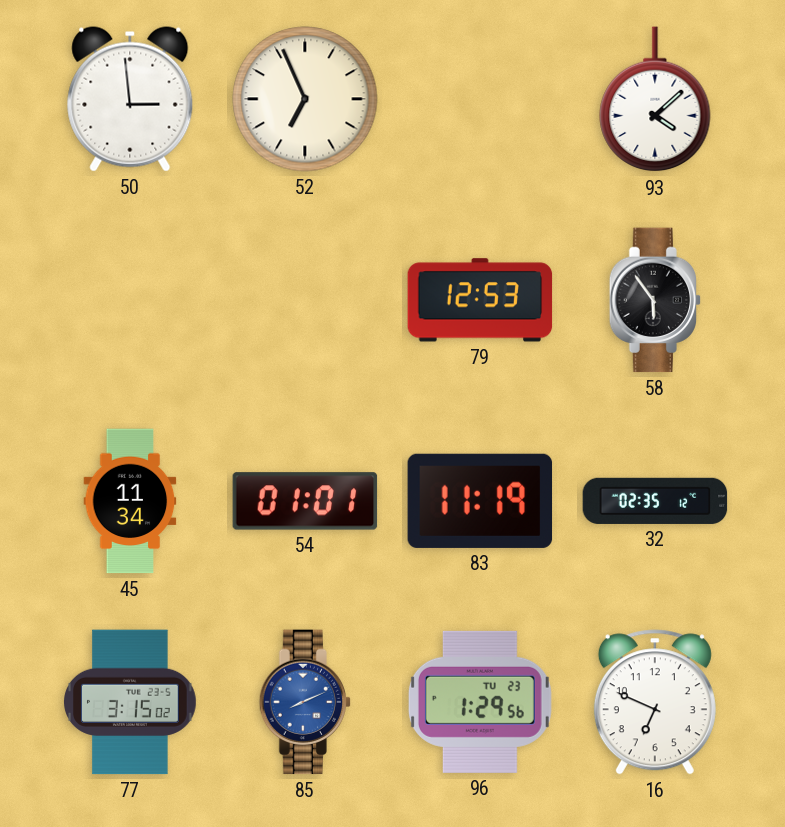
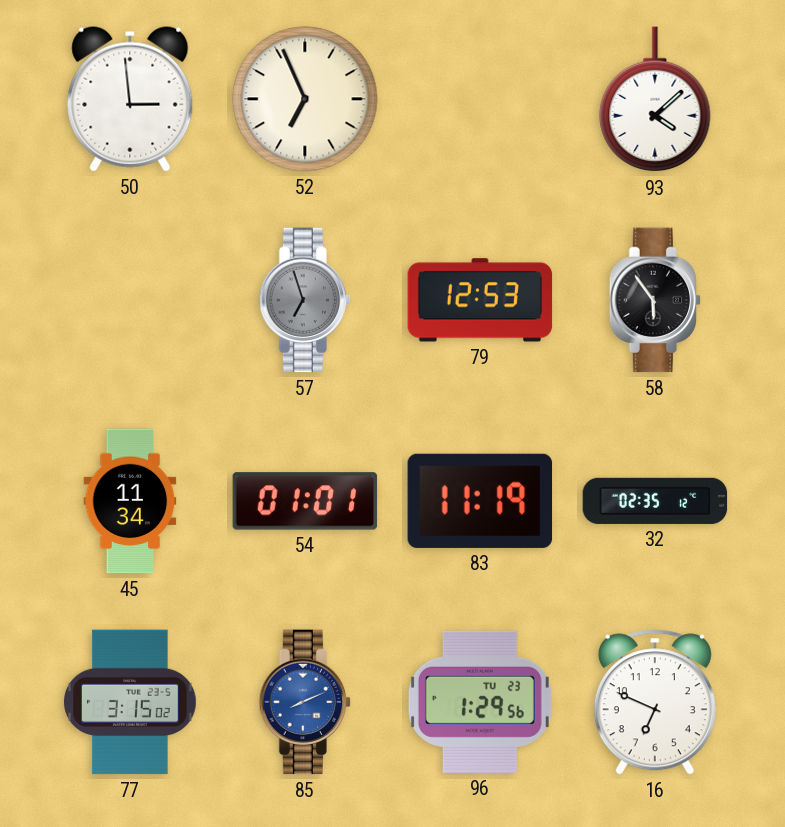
57: none -> 6:57
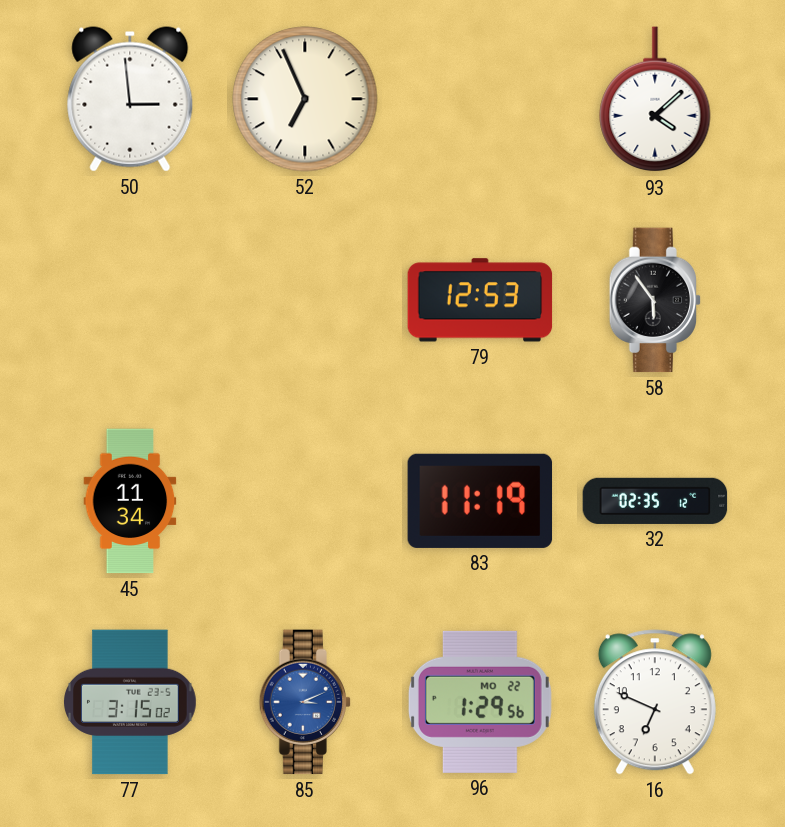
57: 6:57 -> none
54: 01:01 -> none
85: 8:11 -> 3:11
96 date: TU 23 -> MO 22
